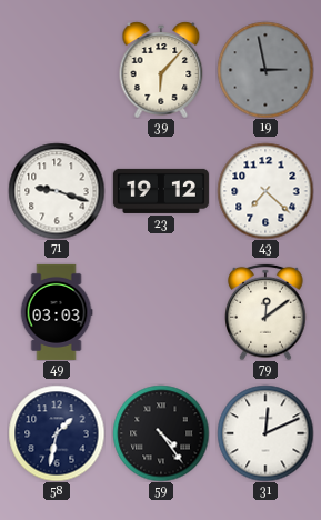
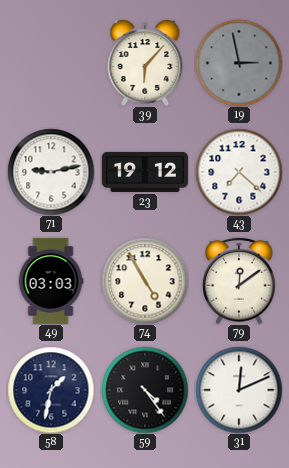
71: 9:18 -> 9:13
74: none -> 4:55
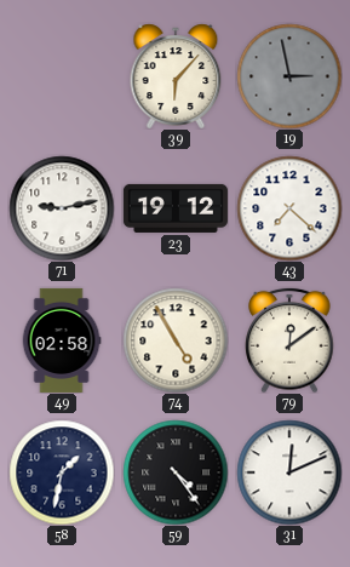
49: 03:03 -> 02:58
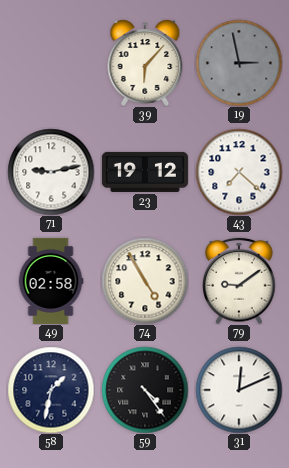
79: 12:09 -> 9:09
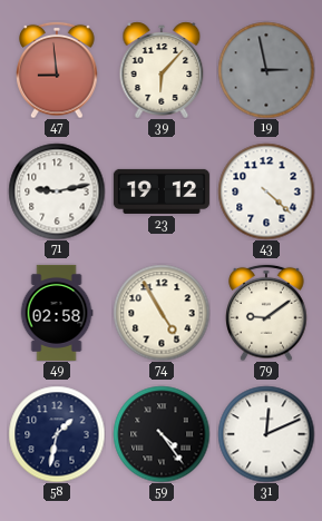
47: none -> 8:59
43: 7:22 -> 4:22
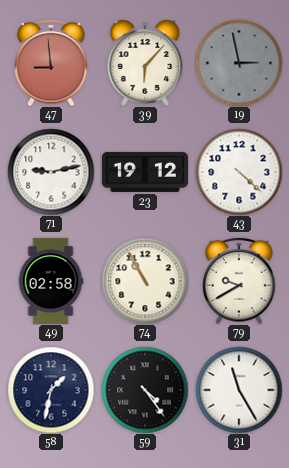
74: 4:55 -> 10:55
79: 9:09 -> 9:40
31: 12:11 -> 11:25
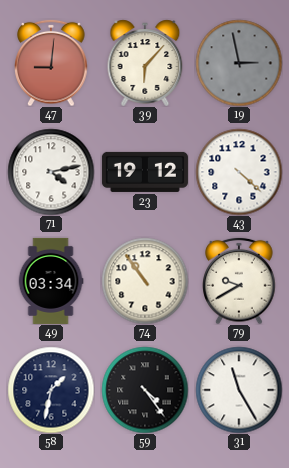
47: 8:59 -> 9:01
71: 9:13 -> 4:13
49: 02:58 -> 03:34
74: 10:55 -> 10:54
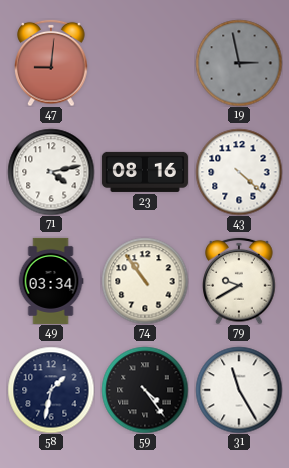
39: 6:07 -> none
23: 19:12 -> 08:16
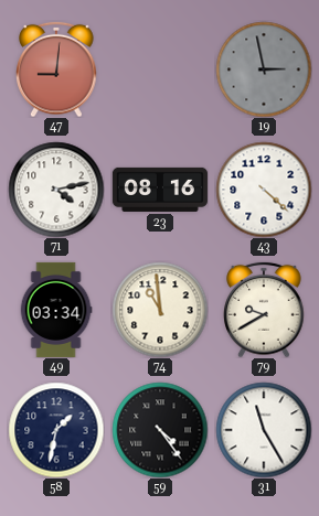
74: 10:54 -> 10:59
